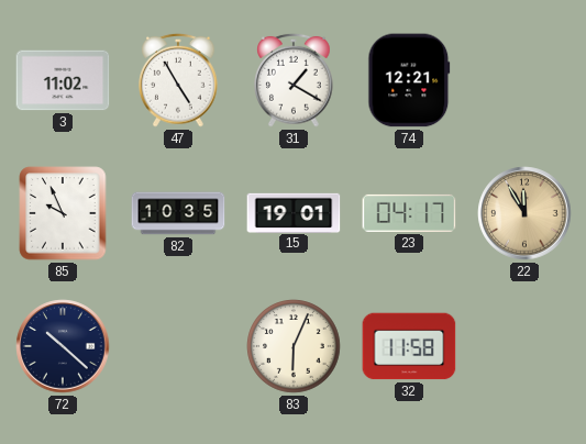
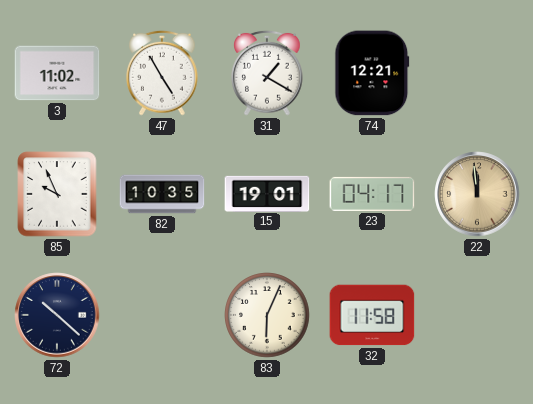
22: 11:55 -> 11:59
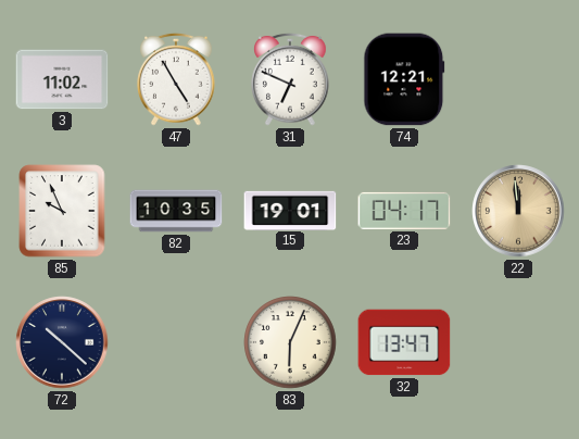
31: 1:20 -> 6:49
32: 11:58 -> 13:47
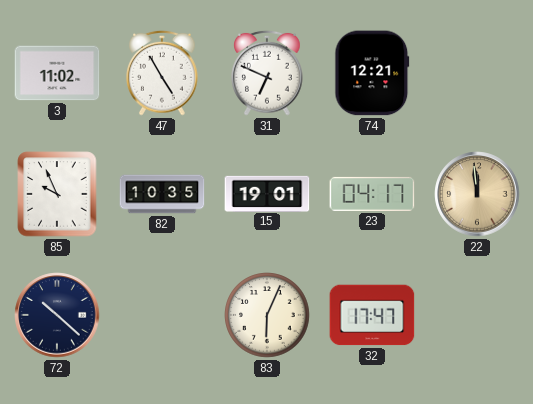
32: 13:47 -> 17:47
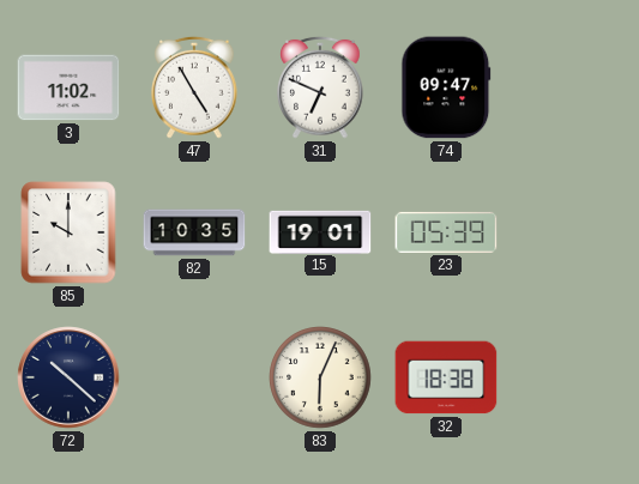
74: 12:21 -> 09:47
85: 9:56 -> 10:00
23: 04:17 -> 05:39
22: 11:59 -> none
32: 17:47 -> 18:38
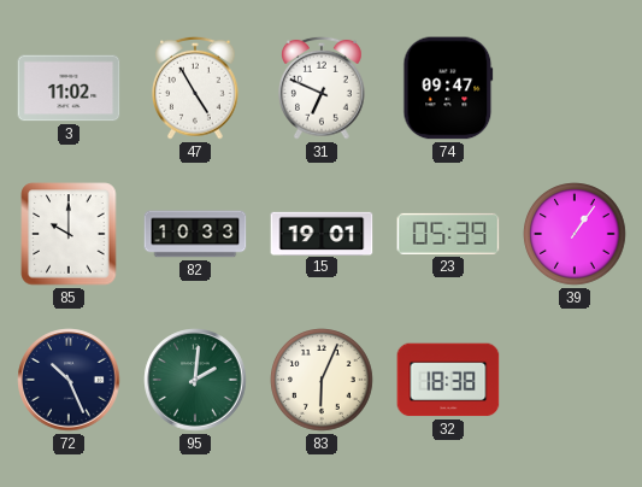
82: 10:35 -> 10:33
39: none -> 1:06
72: 10:22 -> 10:26
95: none -> 2:01
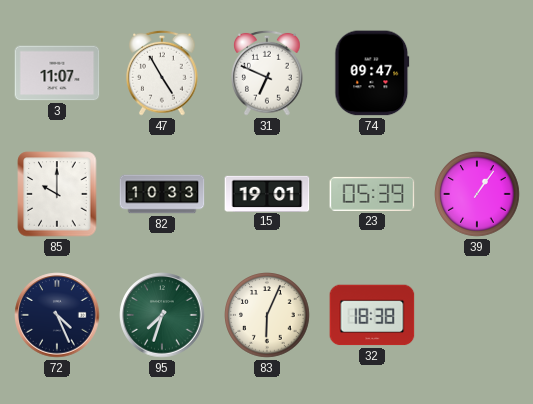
3: 11:02 -> 11:07
72: 10:26 -> 4:26
95: 2:01 -> 7:33
